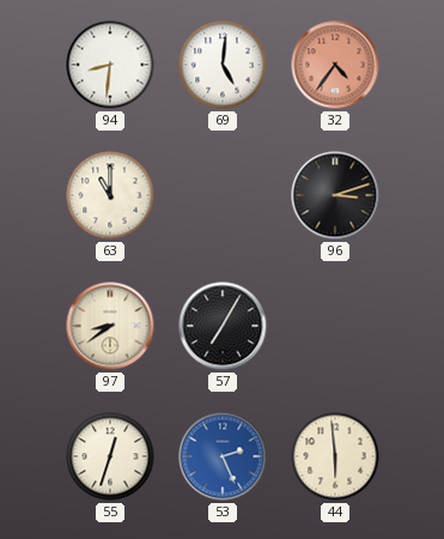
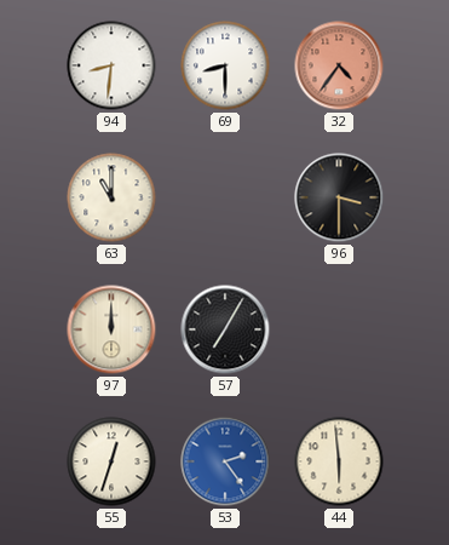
69: 5:01 -> 8:30
96: 3:12 -> 3:30
97: 8:39 -> 12:00
53: 2:26 -> 2:24
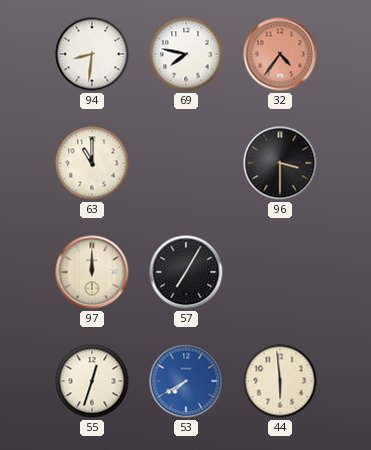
69: 8:30 -> 7:47
53: 2:24 -> 7:40
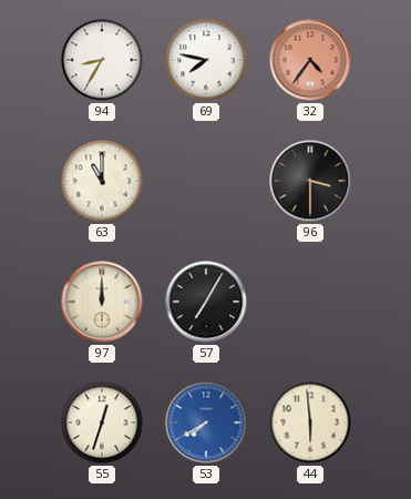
94: 8:31 -> 8:35
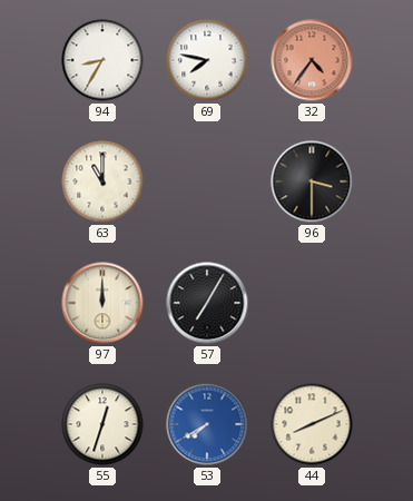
44: 5:59 -> 8:11
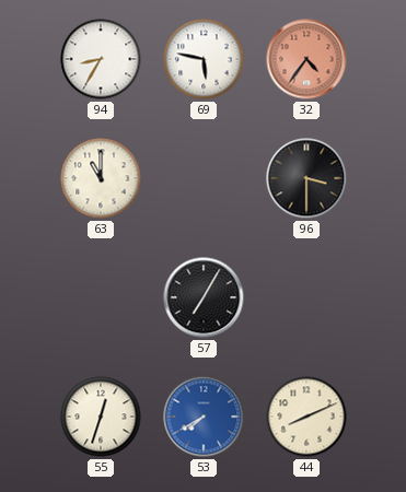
69: 7:47 -> 5:47
97: 12:00 -> none
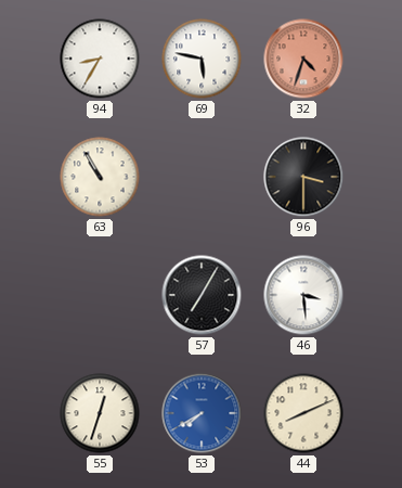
32: 4:36 -> 4:33
63: 11:00 -> 10:55
46: none -> 3:29
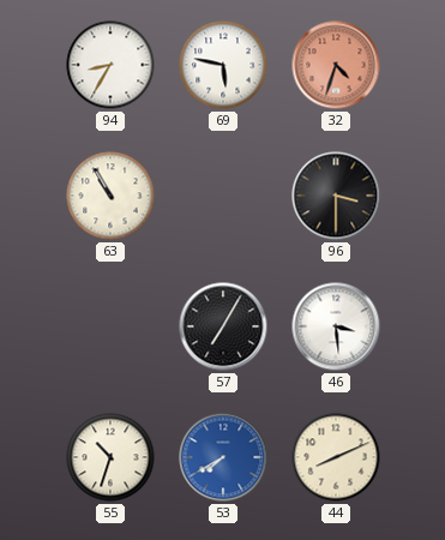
55: 12:33 -> 10:33
